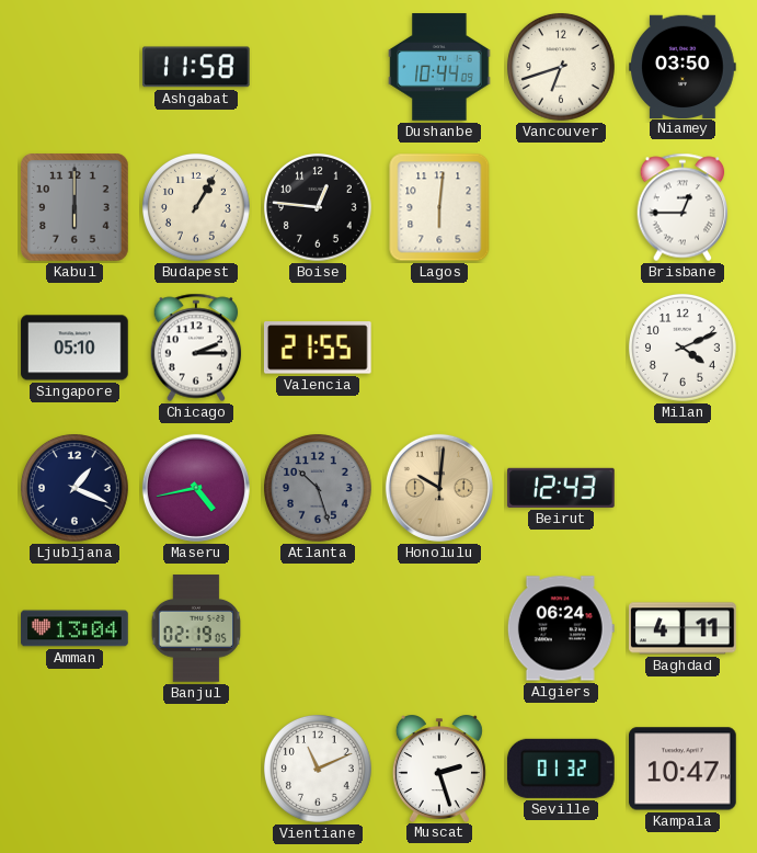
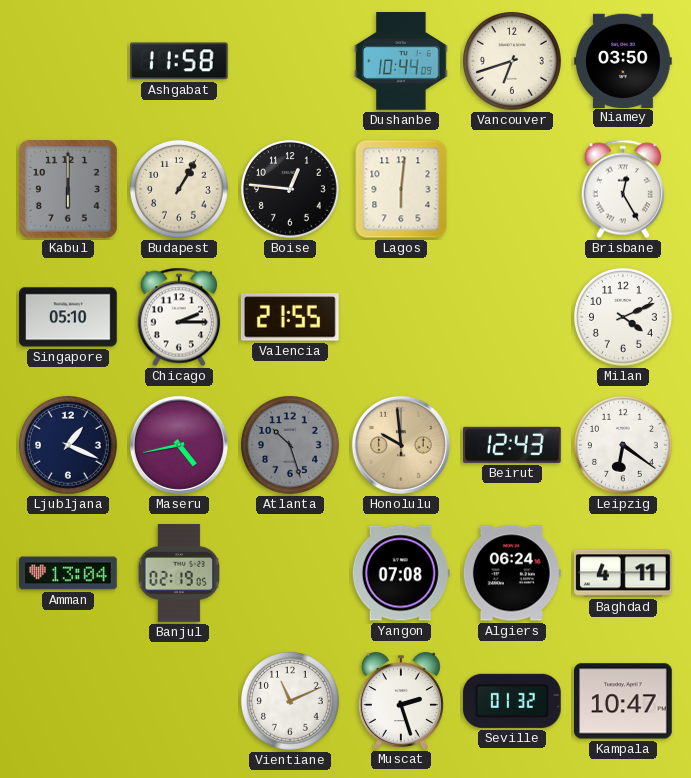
Brisbane: 12:45 -> 12:25
Honolulu: 10:01 -> 9:59
Leipzig: none -> 6:21
Yangon: none -> 07:08
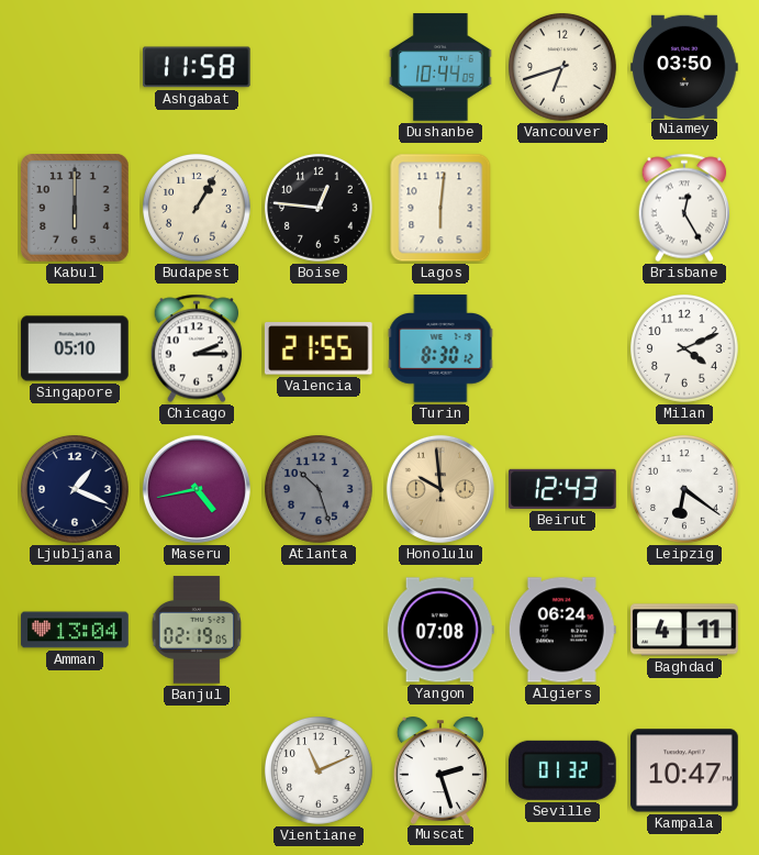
Turin: none -> 8:30
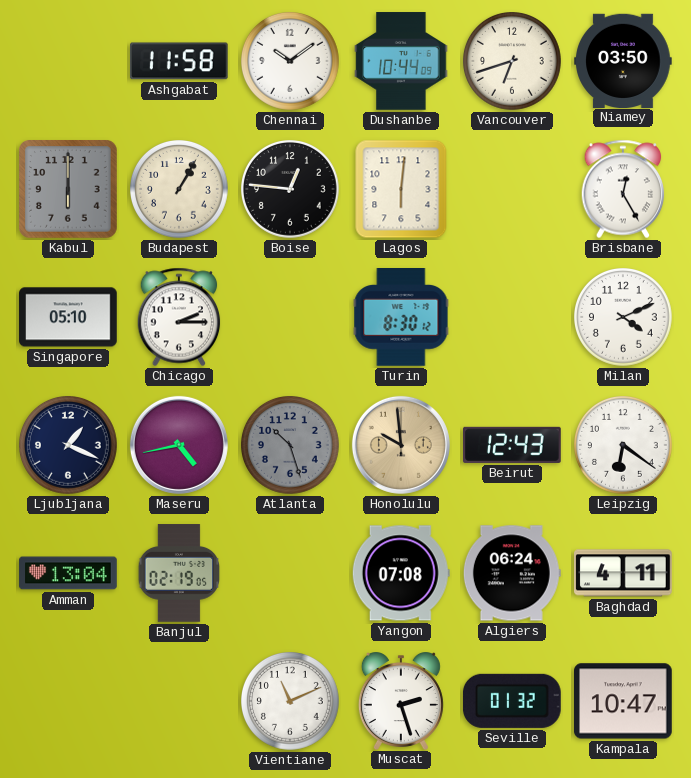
Chennai: none -> 10:09
Valencia: 21:55 -> none
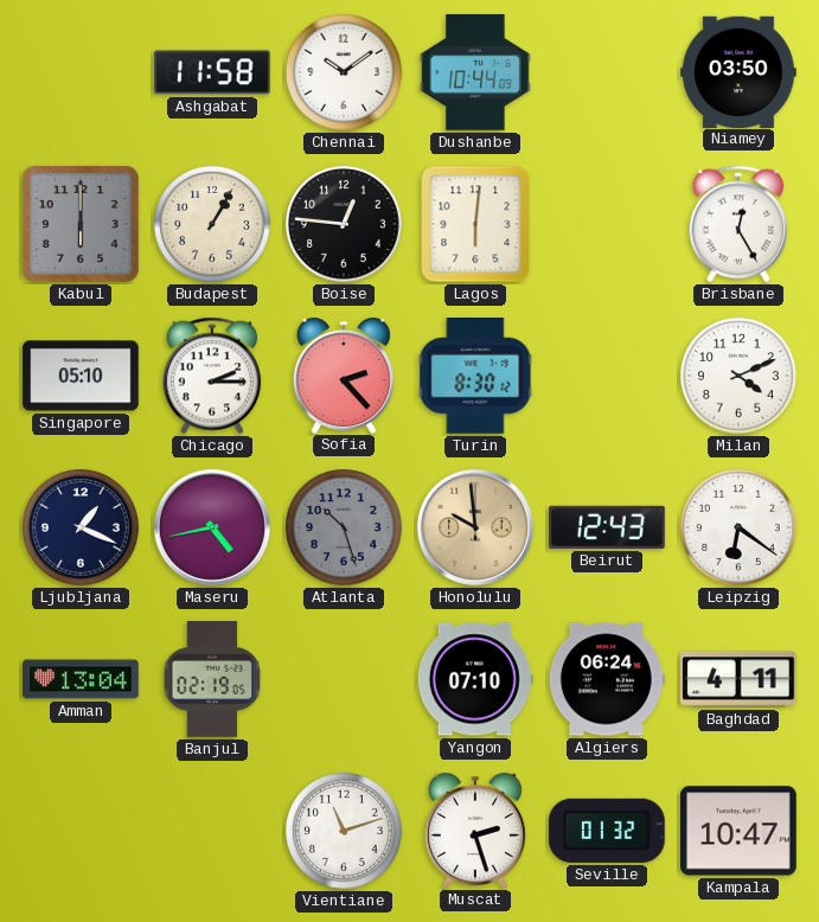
Vancouver: 6:42 -> none
Sofia: none -> 2:23
Yangon: 07:08 -> 07:10
Vientiane: 11:11 -> 11:12
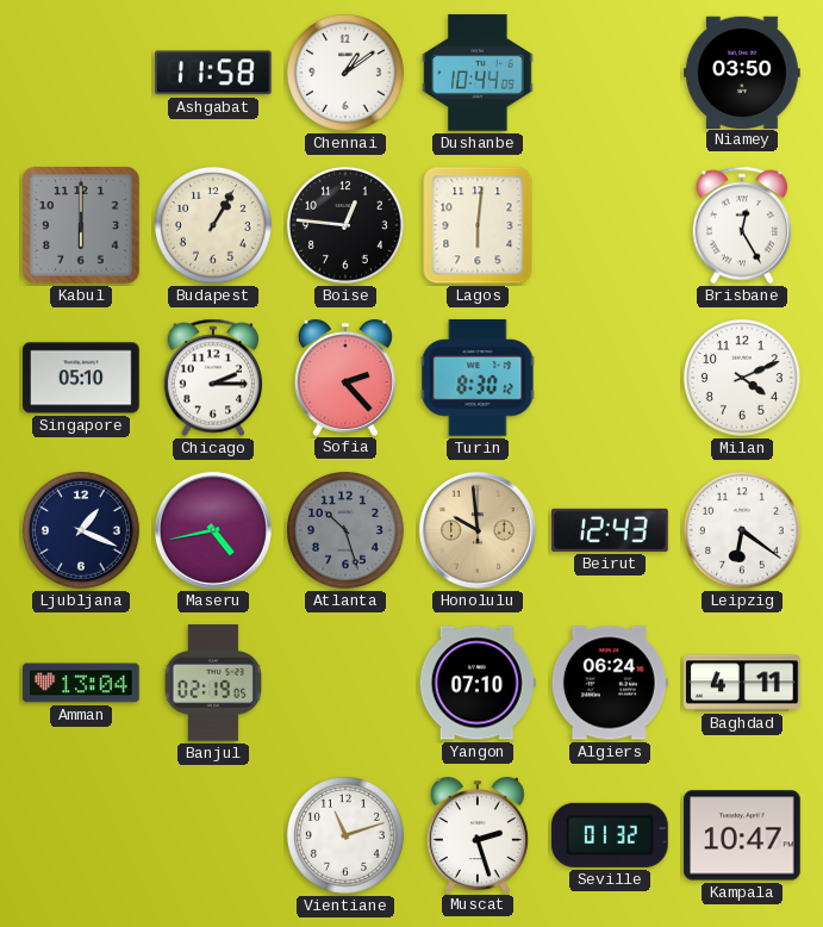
Chennai: 10:09 -> 1:09
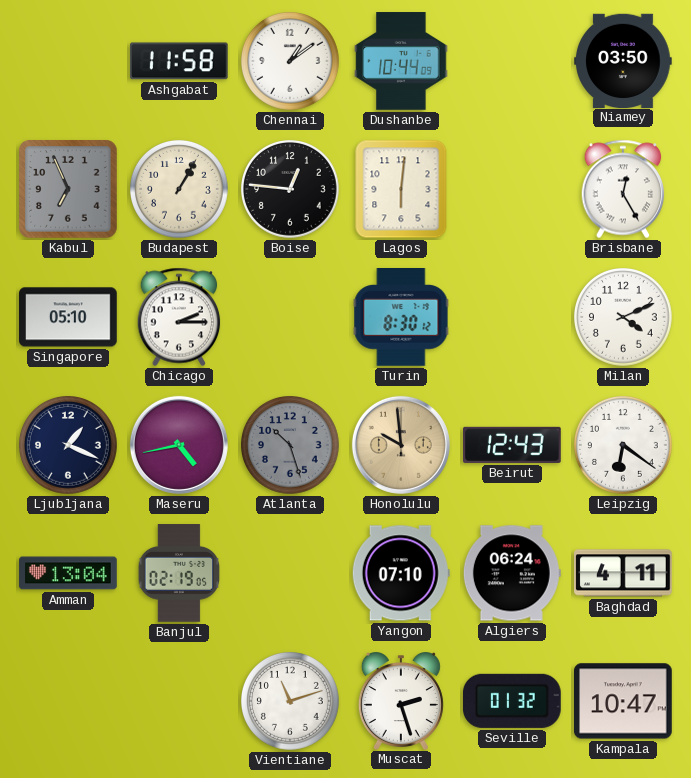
Kabul: 6:00 -> 6:56
Sofia: 2:23 -> none
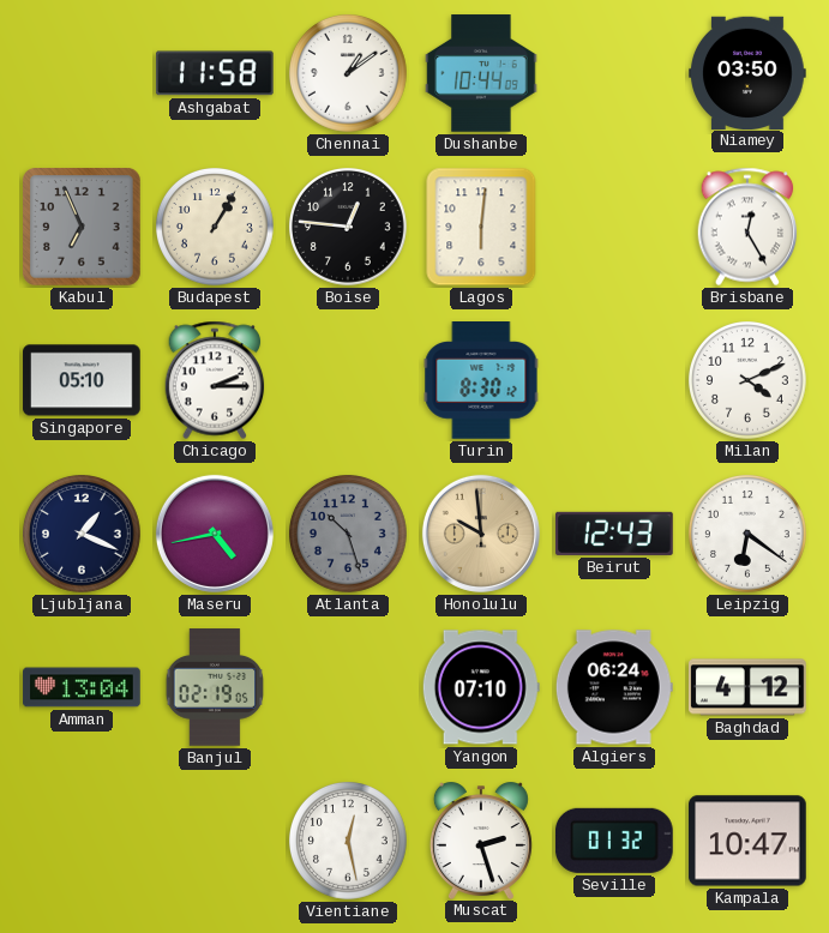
Baghdad: 4:11 -> 4:12
Vientiane: 11:12 -> 12:28
